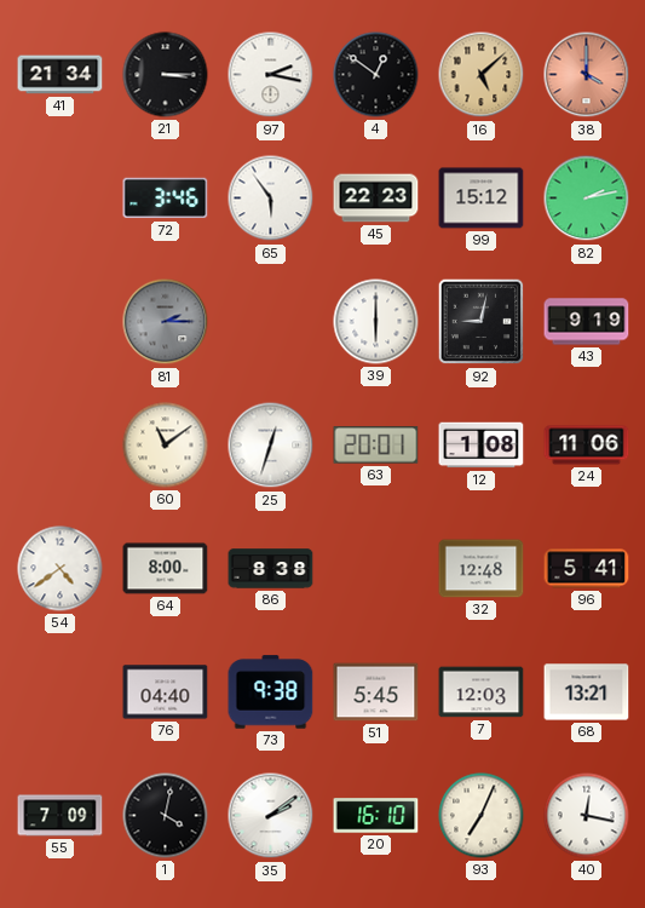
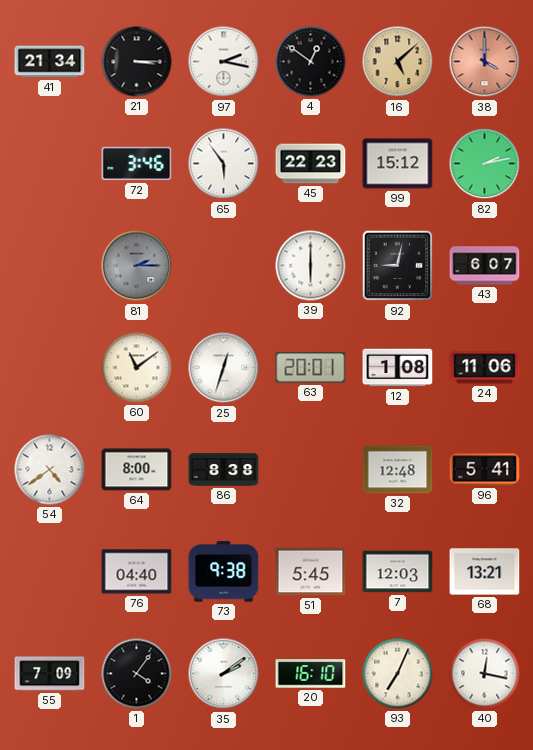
43: 9:19 -> 6:07
1: 4:02 -> 4:06
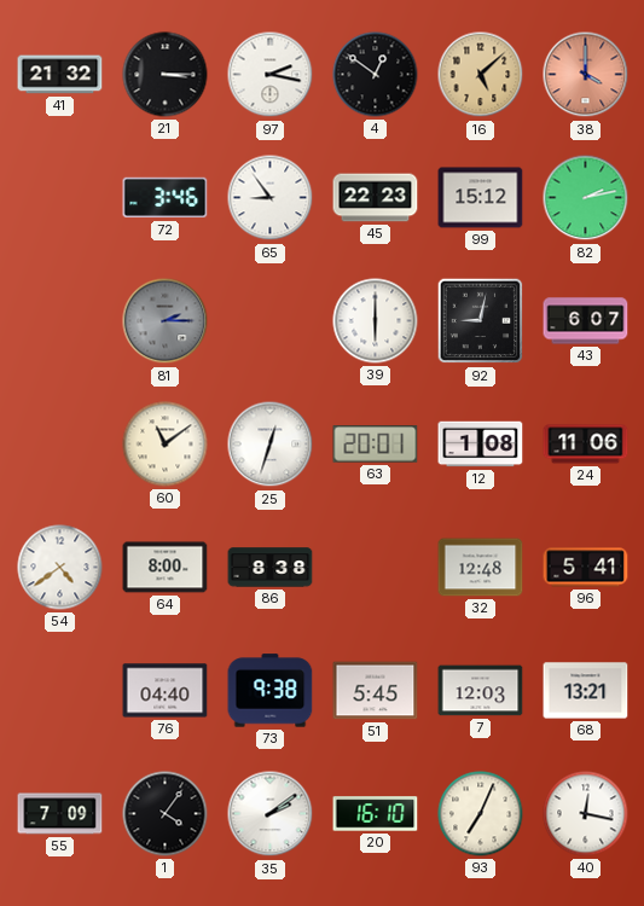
41: 21:34 -> 21:32
65: 5:54 -> 8:54
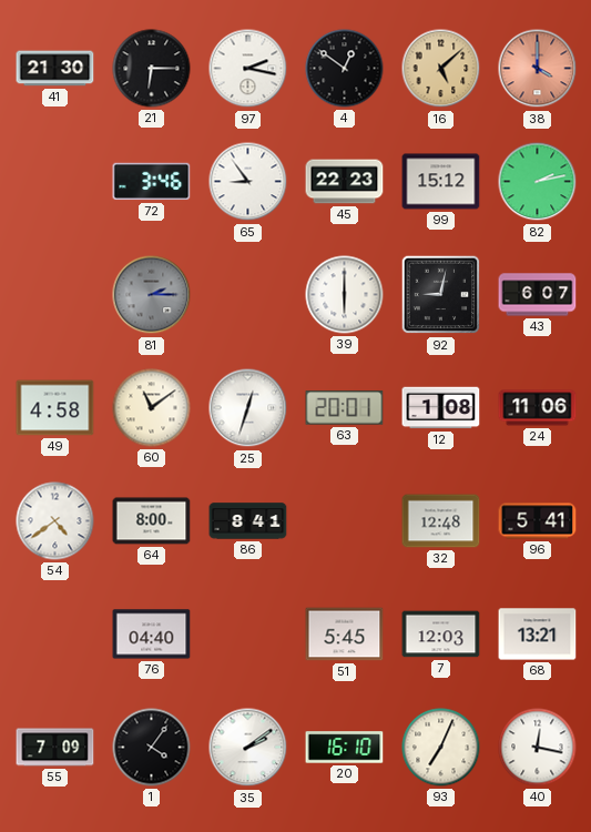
41: 21:32 -> 21:30
21: 3:15 -> 6:15
49: none -> 4:58
86: 8:38 -> 8:41
73: 9:38 -> none
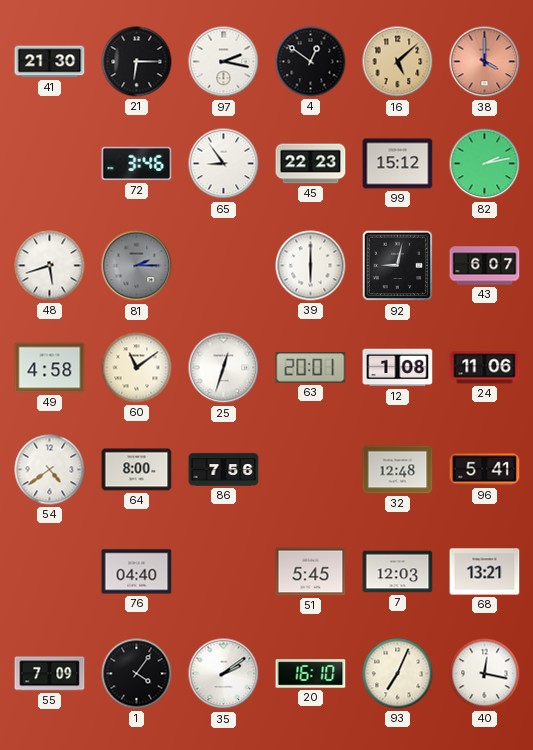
48: none -> 5:42
86: 8:41 -> 7:56
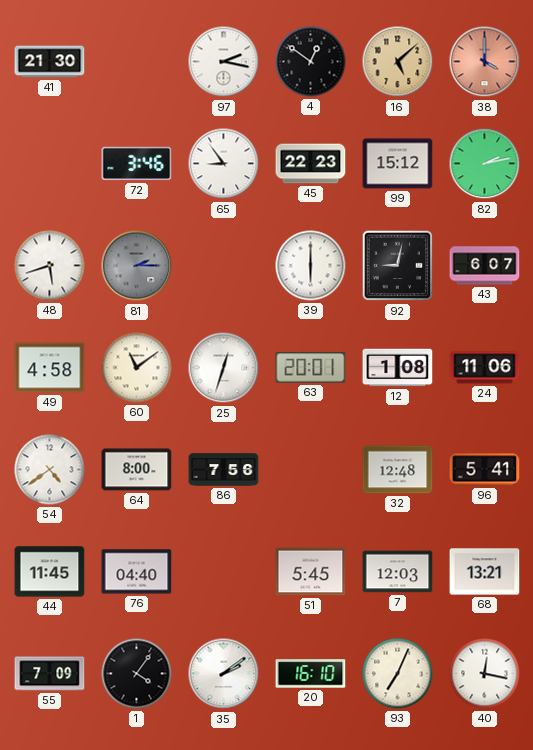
21: 6:15 -> none
44: none -> 11:45
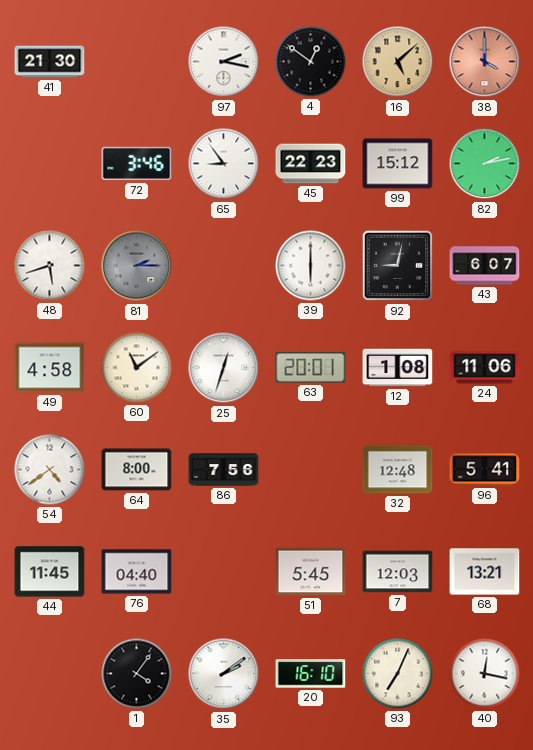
55: 7:09 -> none
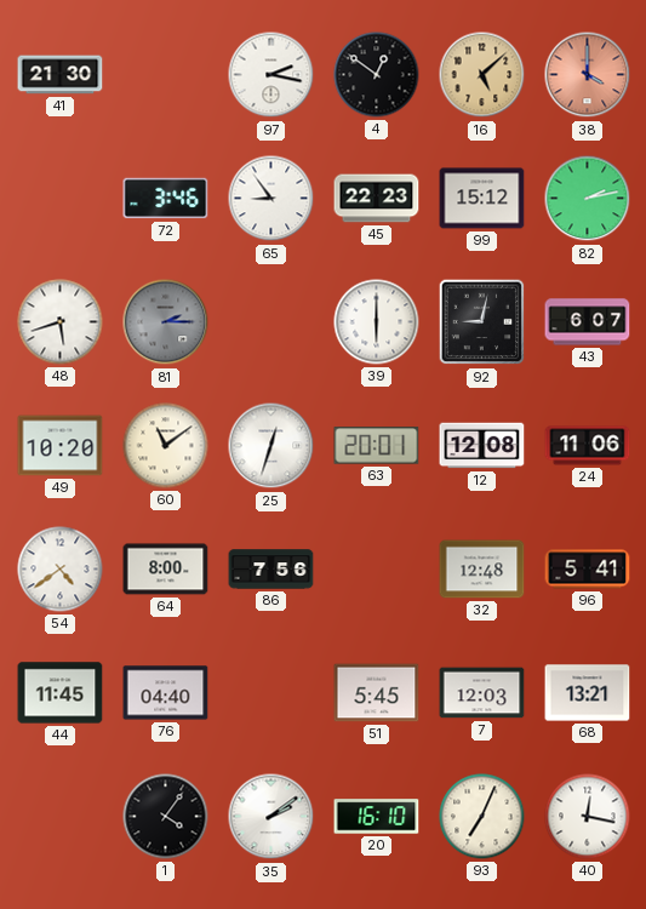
49: 4:58 -> 10:20
12: 1:08 -> 12:08
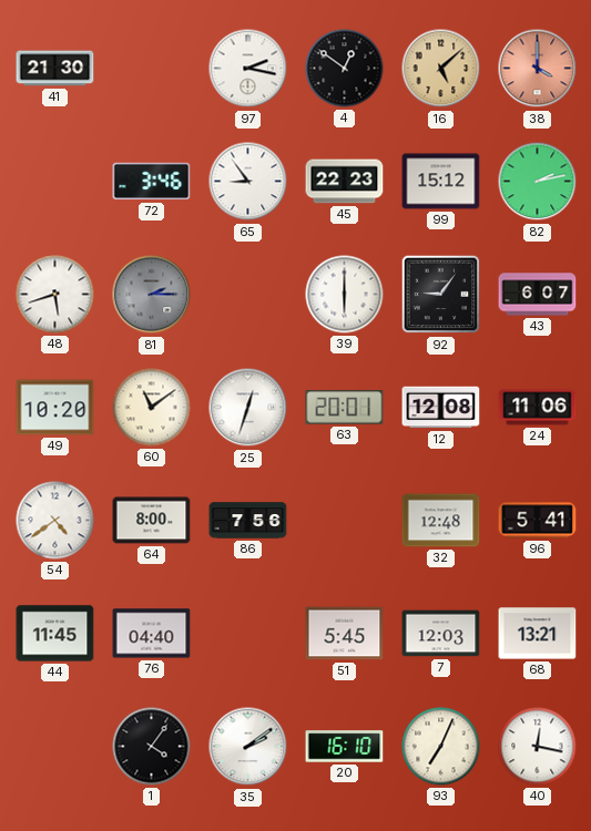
92: 9:02 -> 9:06
